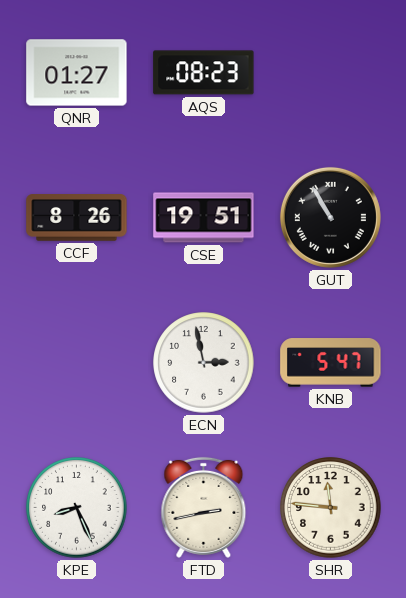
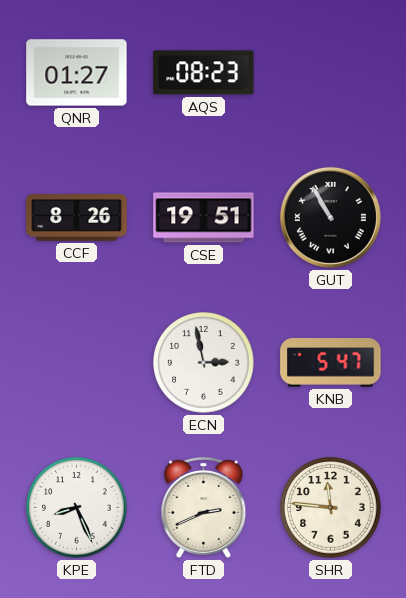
FTD: 2:43 -> 2:41
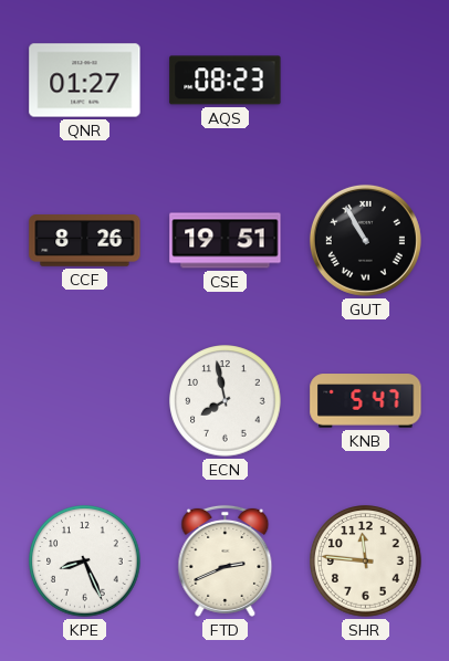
ECN: 2:58 -> 7:58
